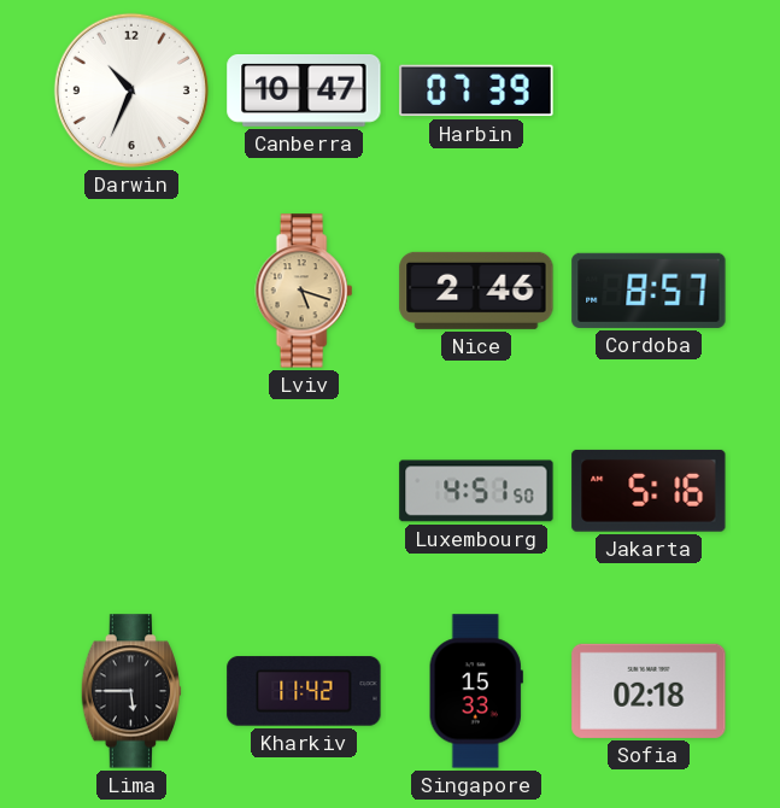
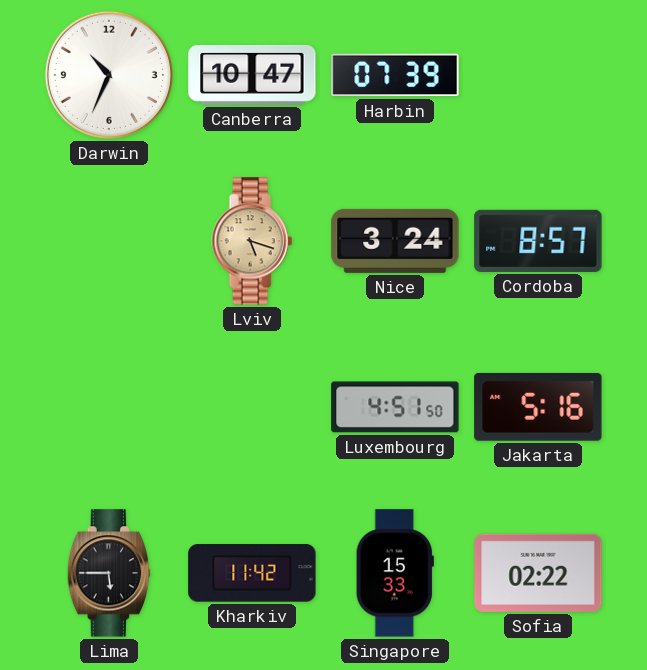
Nice: 2:46 -> 3:24
Sofia: 02:18 -> 02:22
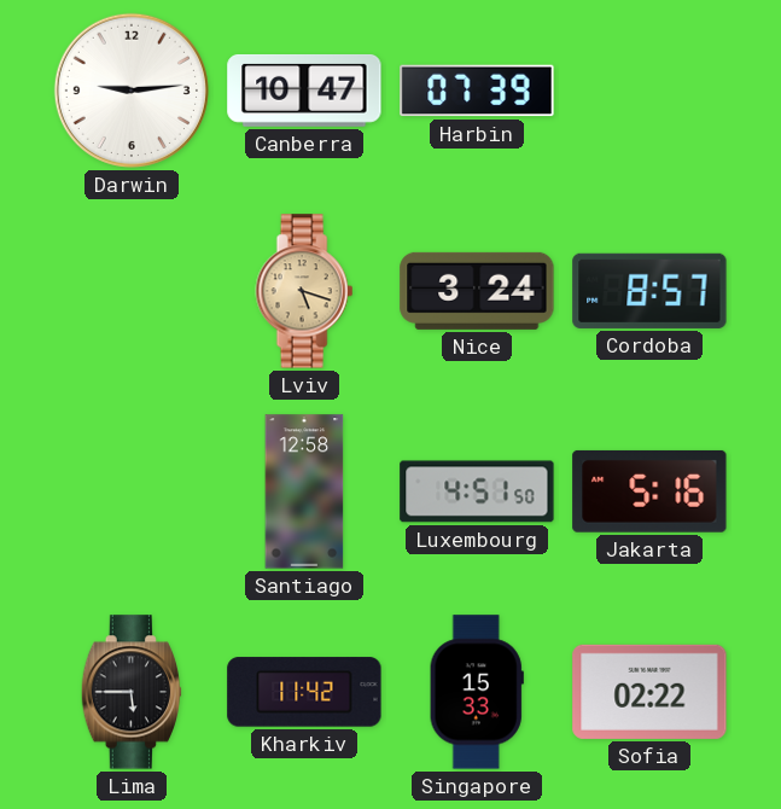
Darwin: 10:34 -> 9:14
Santiago: none -> 12:58
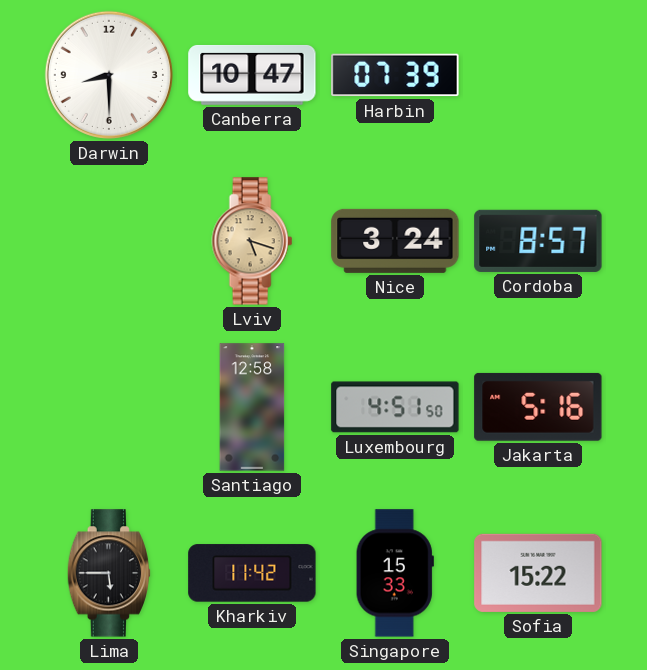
Darwin: 9:14 -> 8:30
Sofia: 02:22 -> 15:22
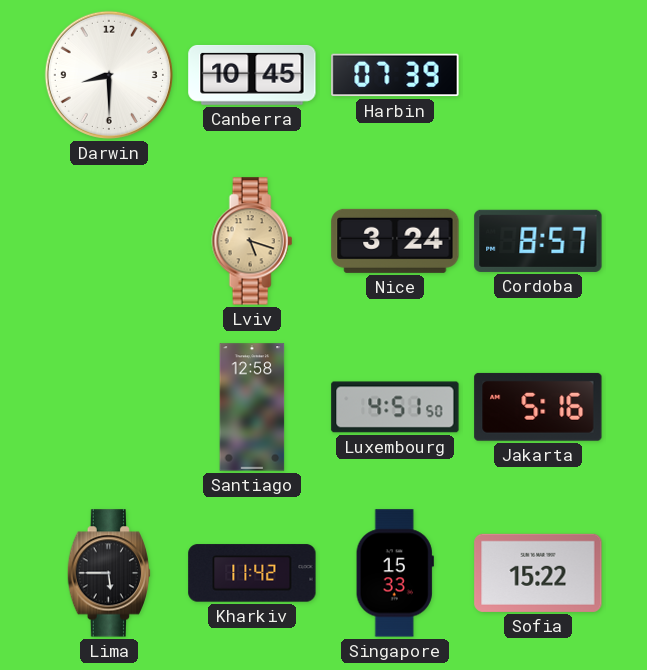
Canberra: 10:47 -> 10:45
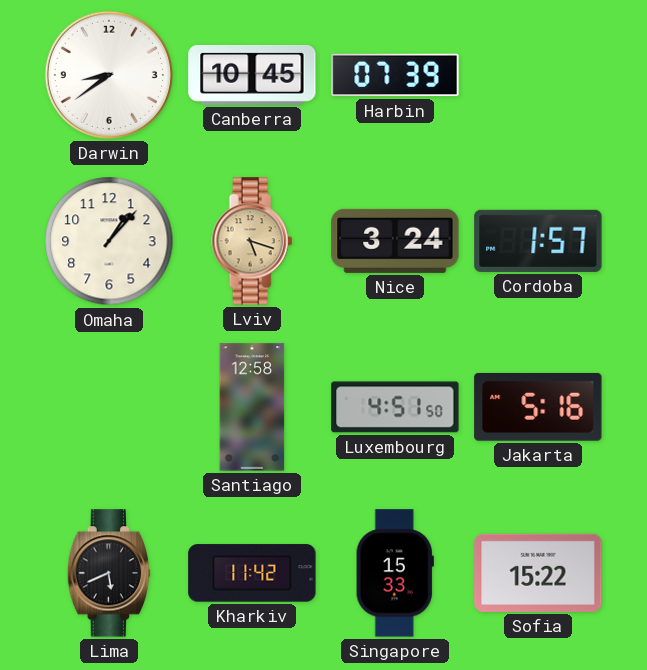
Darwin: 8:30 -> 8:39
Omaha: none -> 1:07
Cordoba: 8:57 -> 1:57
Lima: 5:45 -> 5:41
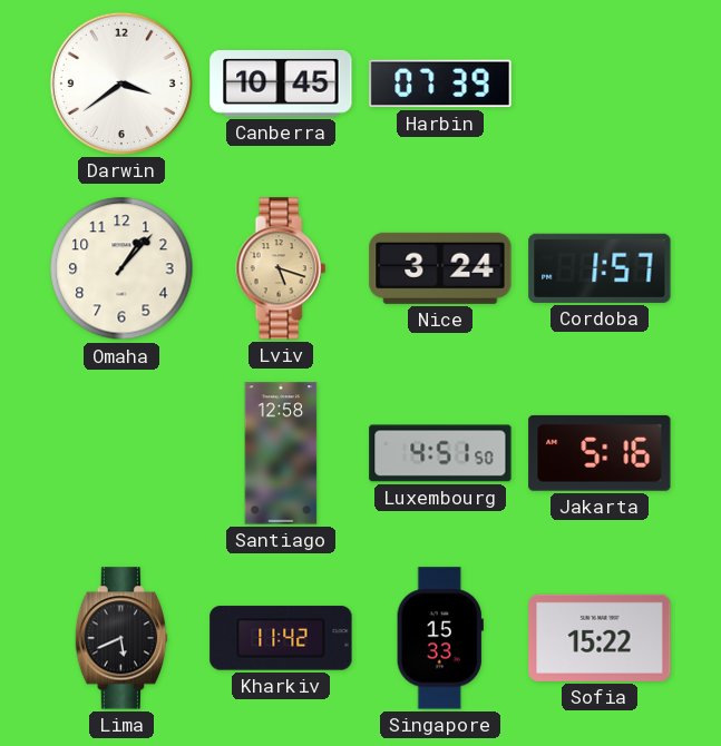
Darwin: 8:39 -> 3:39
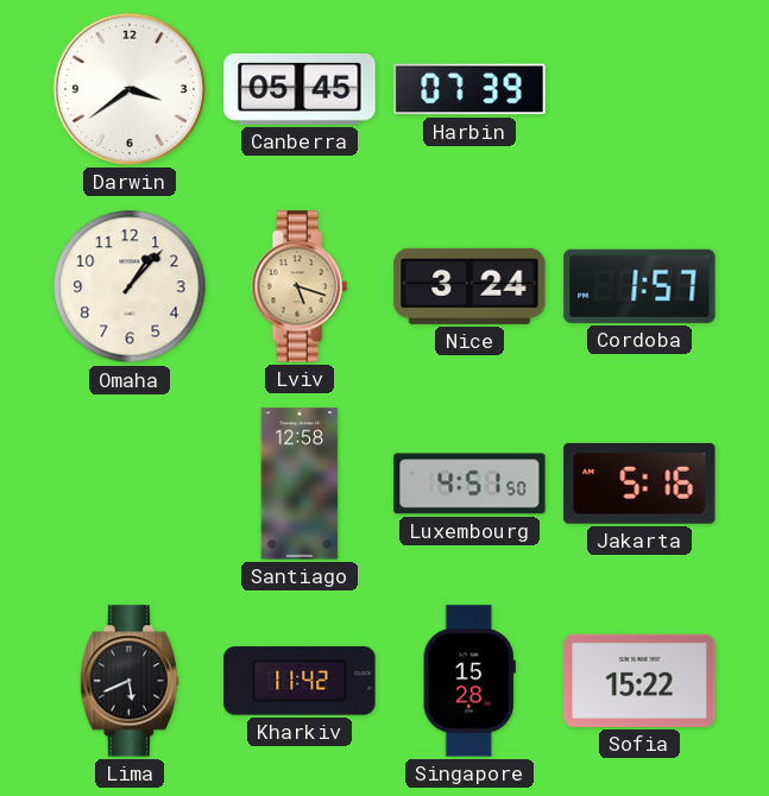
Canberra: 10:45 -> 05:45
Singapore: 15:33 -> 15:28
